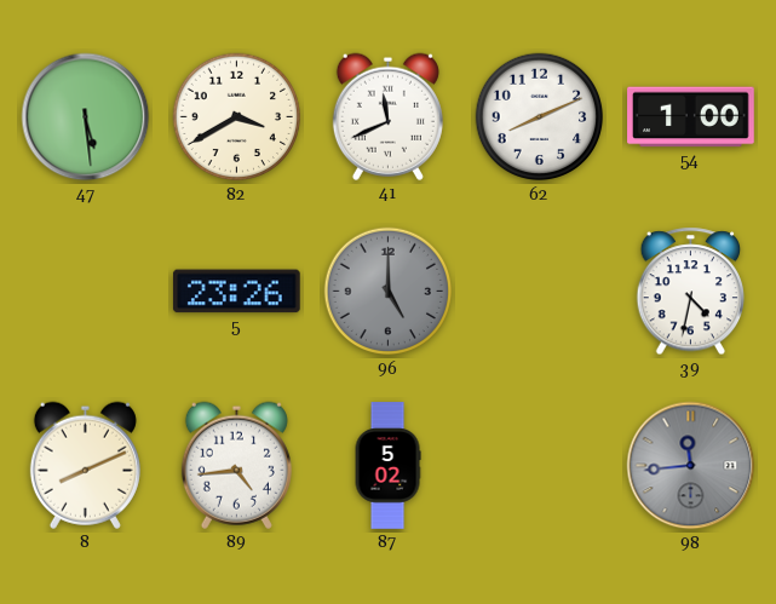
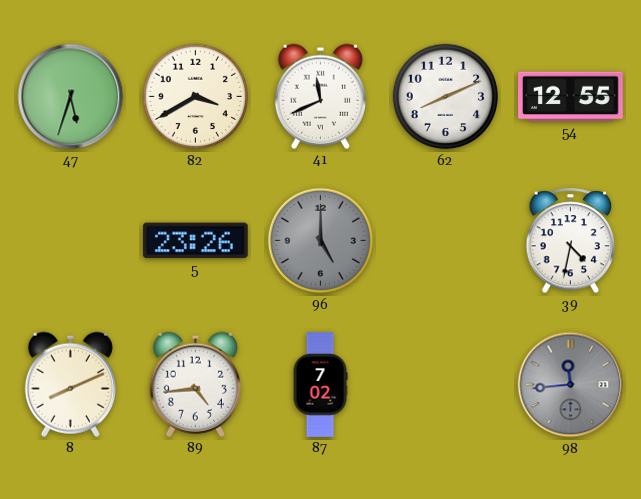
47: 5:29 -> 5:33
54: 1:00 -> 12:55
87: 5:02 -> 7:02
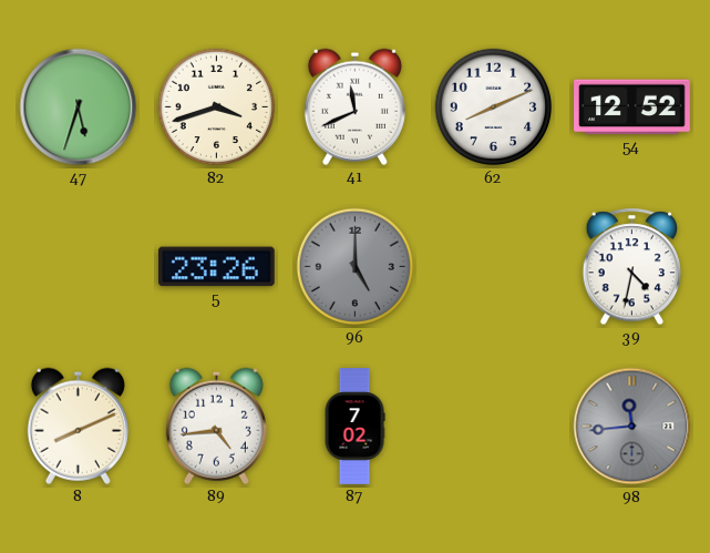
82: 3:40 -> 3:42
54: 12:55 -> 12:52
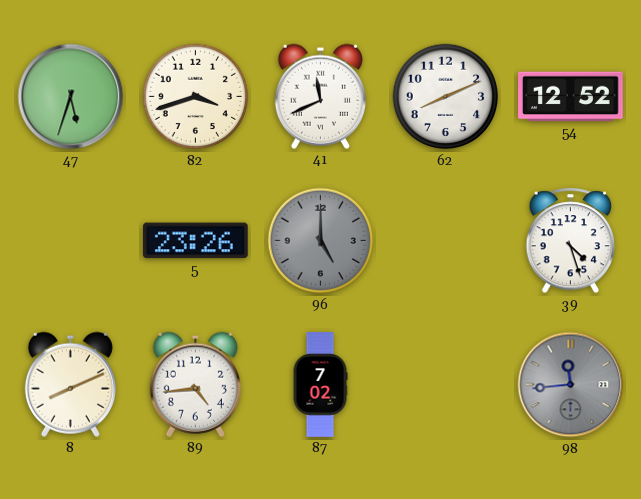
39: 4:32 -> 4:27
